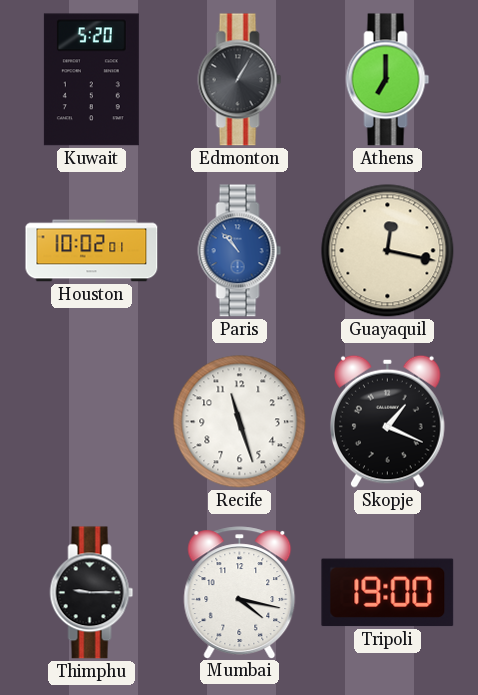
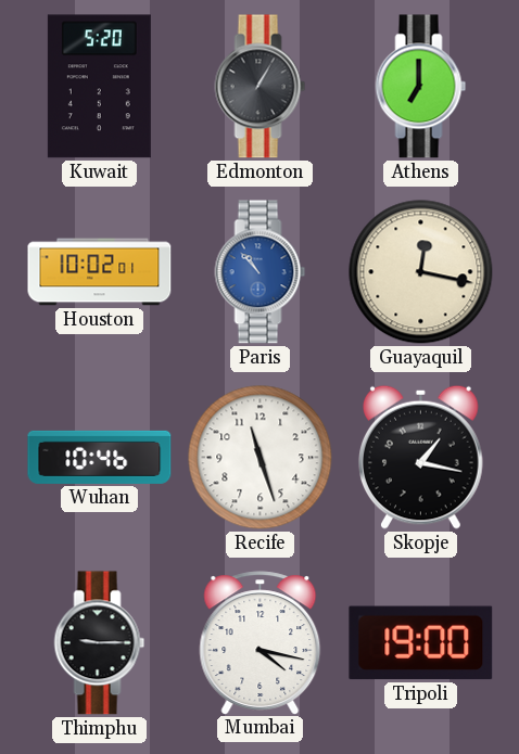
Wuhan: none -> 10:46
Skopje: 1:19 -> 1:17
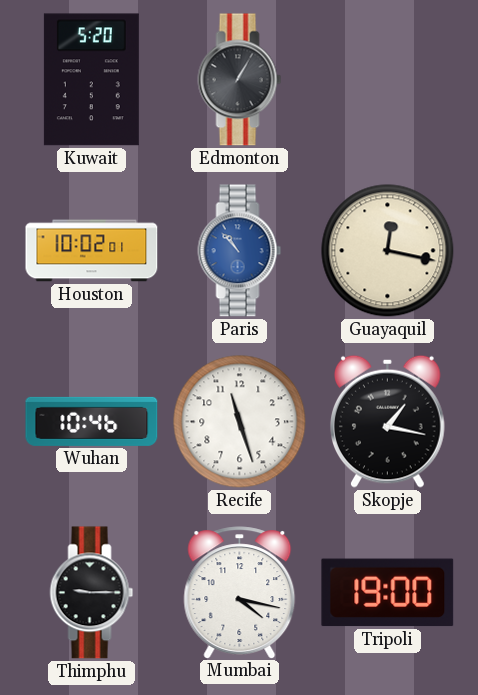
Athens: 7:00 -> none
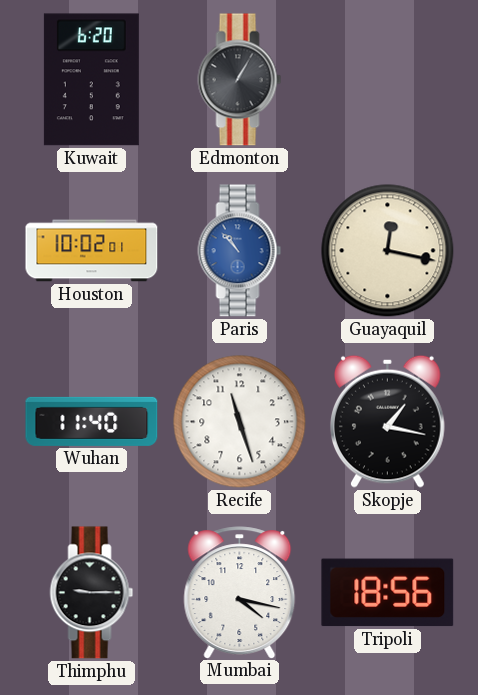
Kuwait: 5:20 -> 6:20
Wuhan: 10:46 -> 11:40
Tripoli: 19:00 -> 18:56
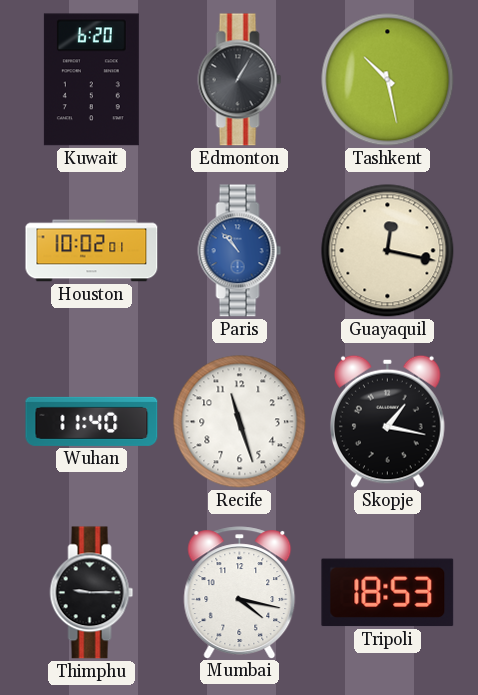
Tashkent: none -> 10:28
Tripoli: 18:56 -> 18:53
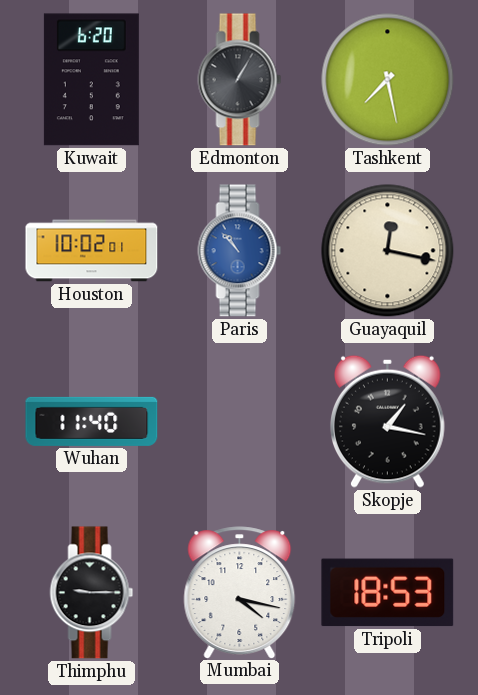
Tashkent: 10:28 -> 7:28
Recife: 11:27 -> none
